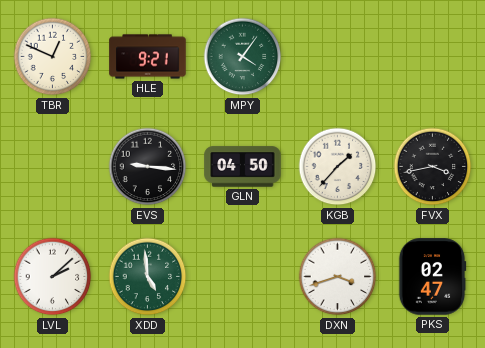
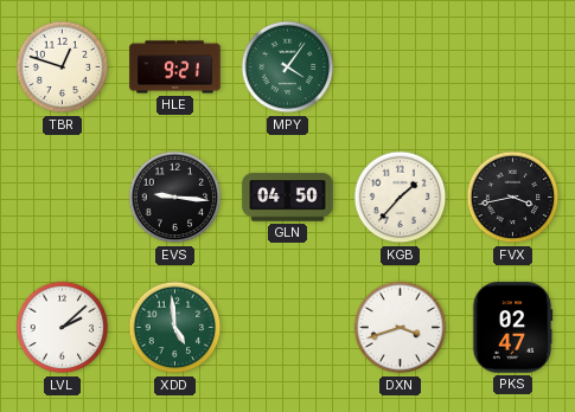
TBR: 12:49 -> 12:48
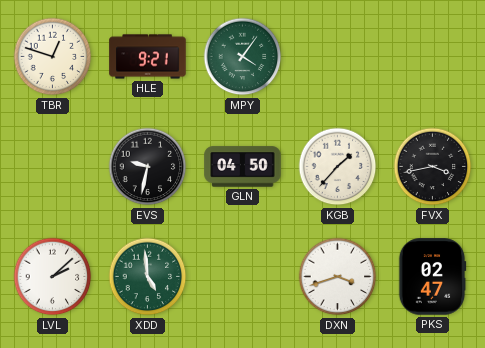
EVS: 9:16 -> 9:32
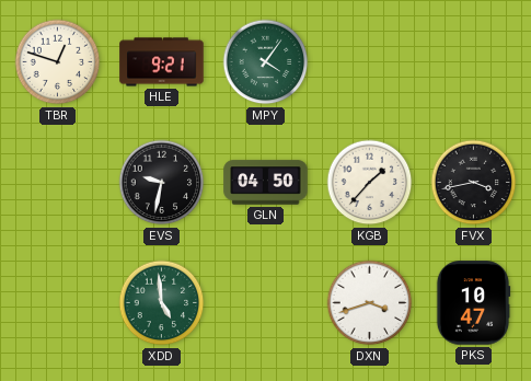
LVL: 2:08 -> none
PKS: 02:47 -> 10:47
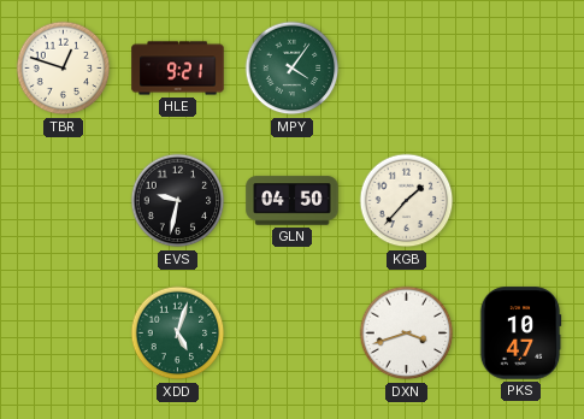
FVX: 3:43 -> none
XDD: 4:59 -> 5:03
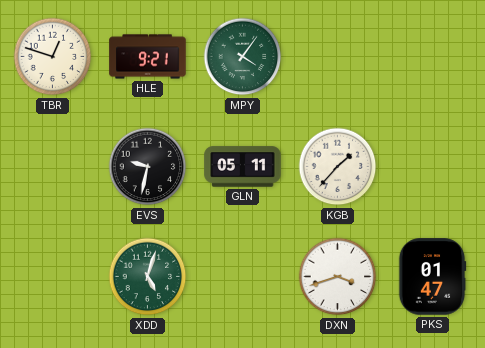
GLN: 04:50 -> 05:11
PKS: 10:47 -> 01:47
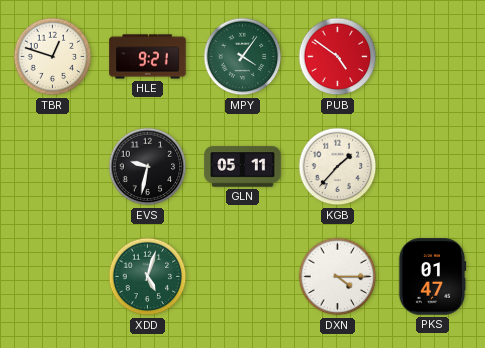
PUB: none -> 4:51
DXN: 3:42 -> 4:15
